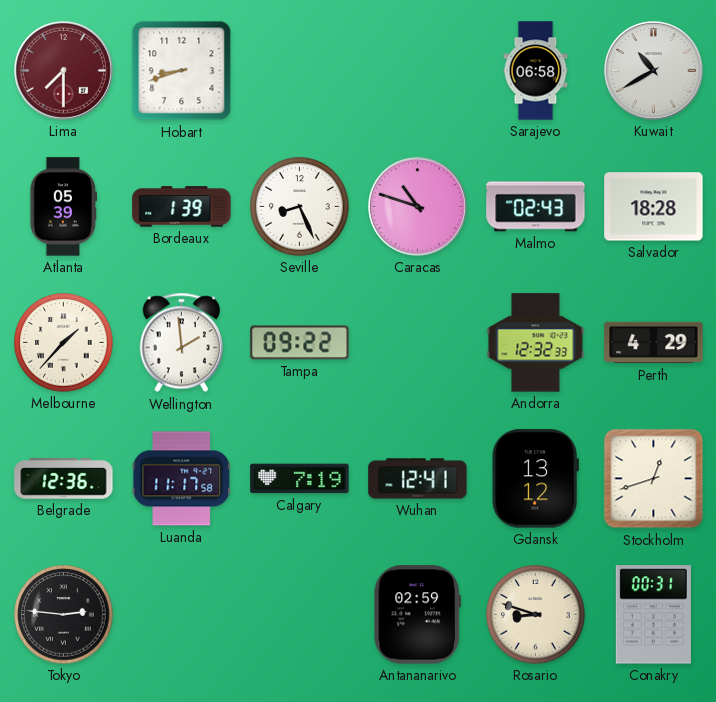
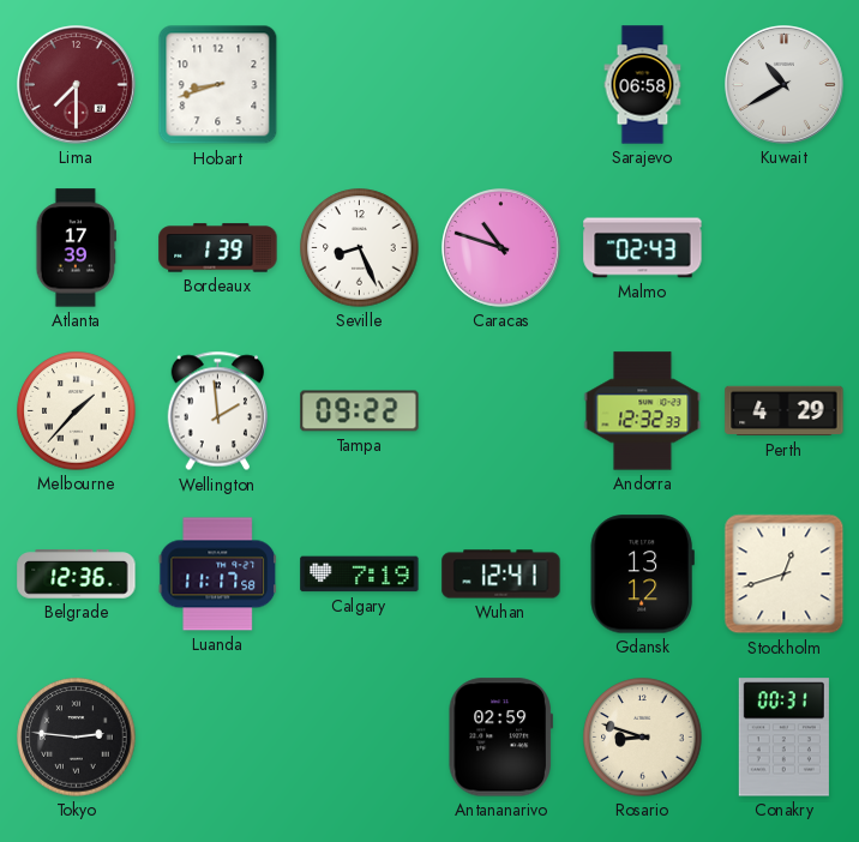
Atlanta: 05:39 -> 17:39
Salvador: 18:28 -> none
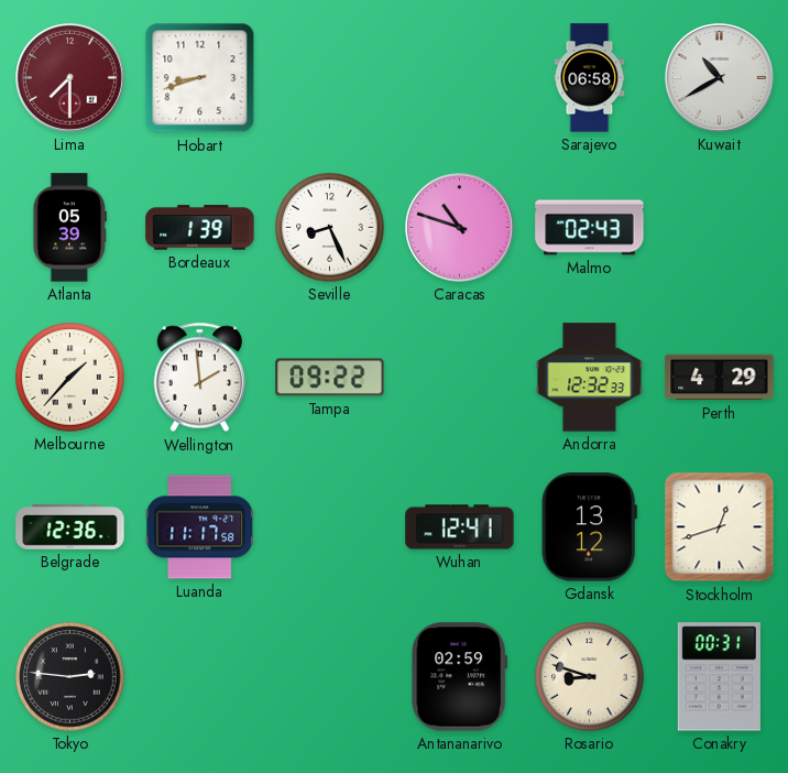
Atlanta: 17:39 -> 05:39
Calgary: 7:19 -> none
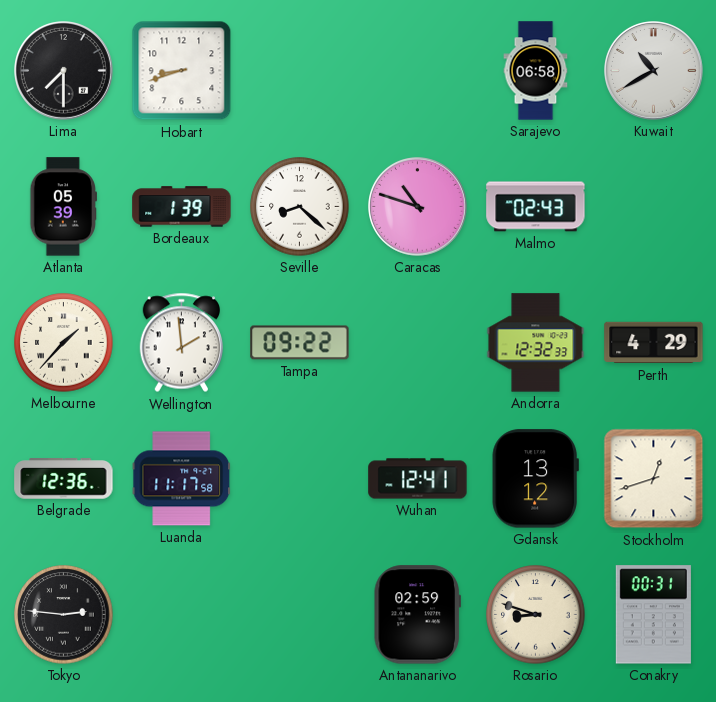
Lima dial: burgundy -> black
Seville: 8:26 -> 8:22
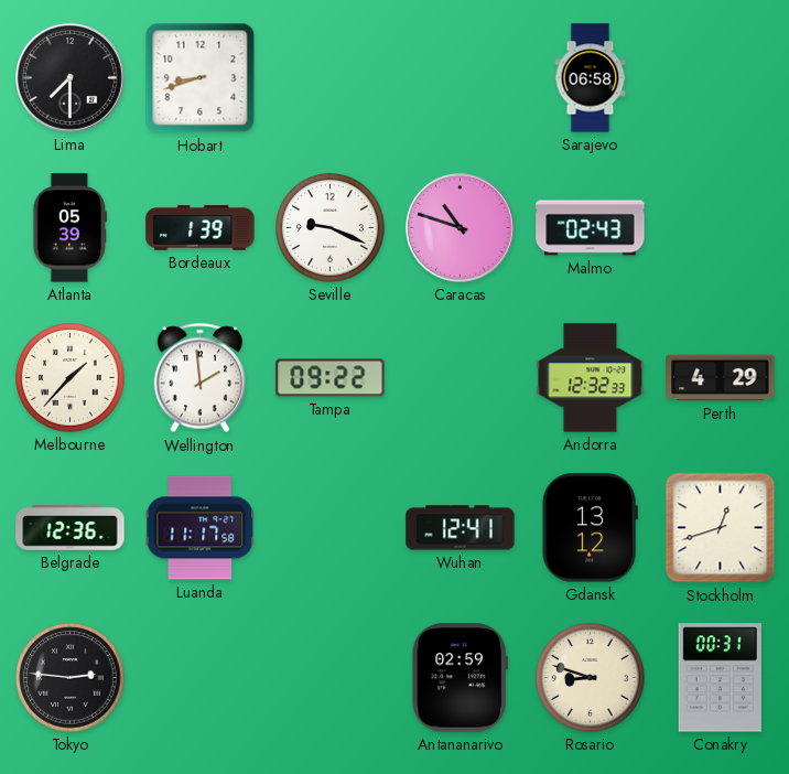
Kuwait: 10:40 -> none
Seville: 8:22 -> 9:19
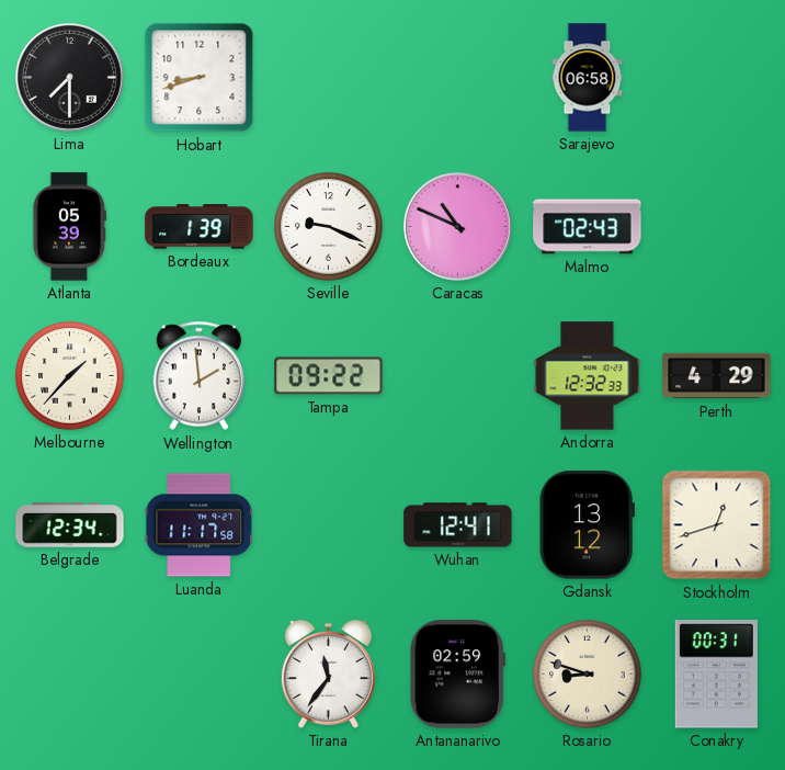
Caracas: 10:48 -> 10:49
Belgrade: 12:36 -> 12:34
Tokyo: 2:46 -> none
Tirana: none -> 11:36
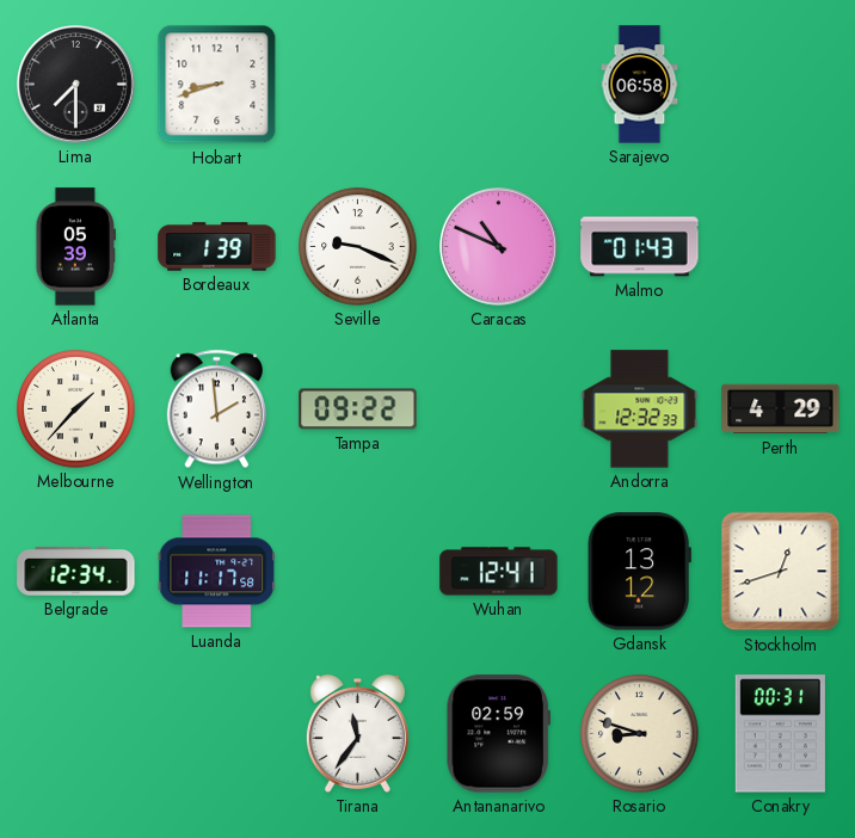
Malmo: 02:43 -> 01:43
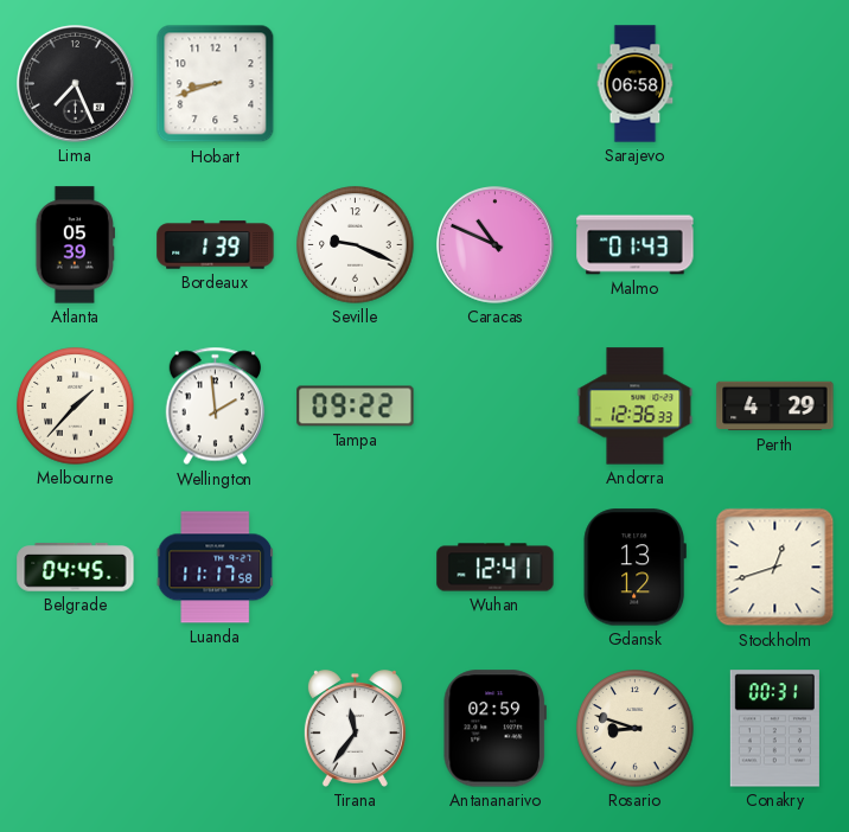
Lima: 7:30 -> 7:26
Andorra: 12:32 -> 12:36
Belgrade: 12:34 -> 04:45
